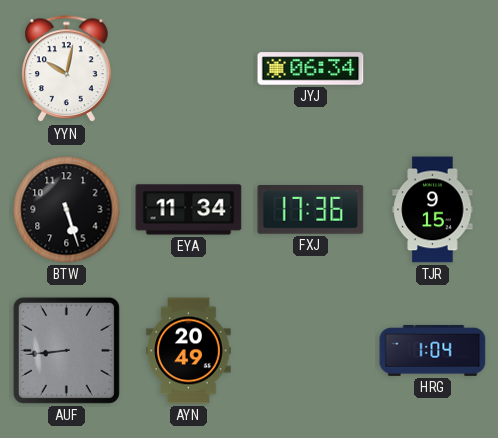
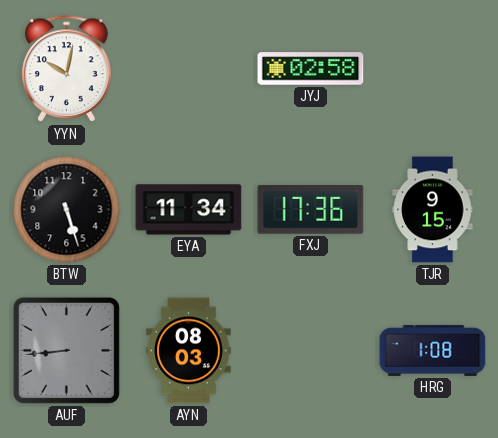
JYJ: 06:34 -> 02:58
AYN: 20:49 -> 08:03
HRG: 1:04 -> 1:08
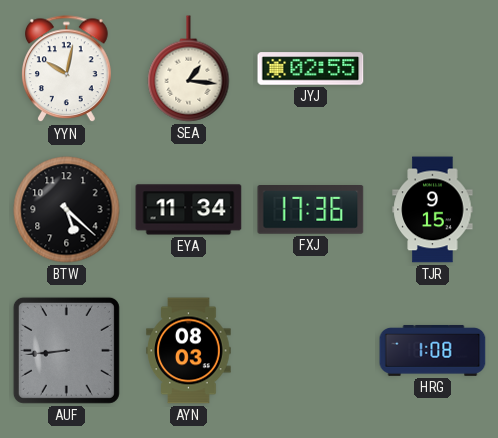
SEA: none -> 1:16
JYJ: 02:58 -> 02:55
BTW: 5:27 -> 5:22
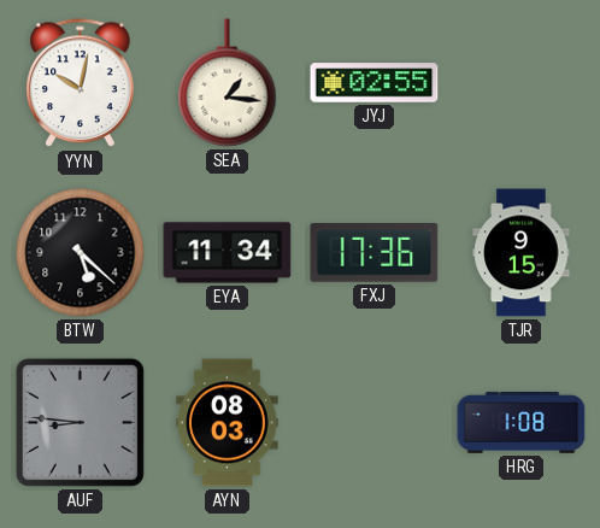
AUF: 8:44 -> 8:46
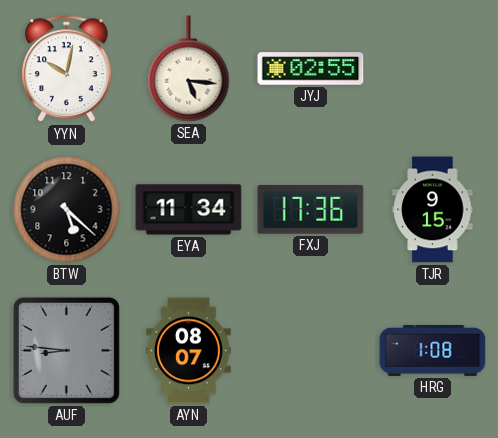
SEA: 1:16 -> 5:16
AYN: 08:03 -> 08:07
